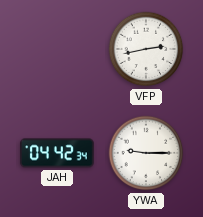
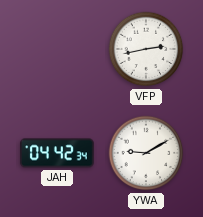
YWA: 9:15 -> 9:10
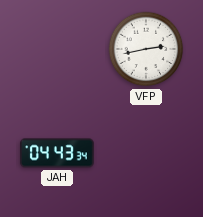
JAH: 04:42 -> 04:43
YWA: 9:10 -> none
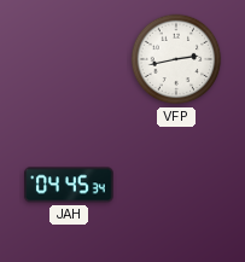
JAH: 04:43 -> 04:45
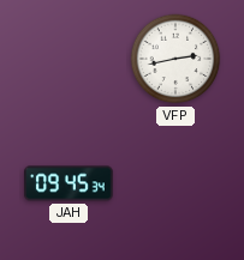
JAH: 04:45 -> 09:45
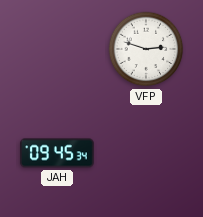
VFP: 2:43 -> 2:48
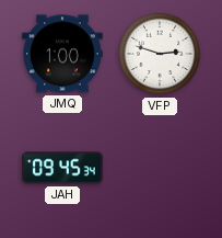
JMQ: none -> 1:00
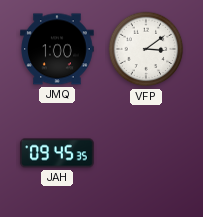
VFP: 2:48 -> 3:09
JAH: 09:45:34 -> 09:45:35
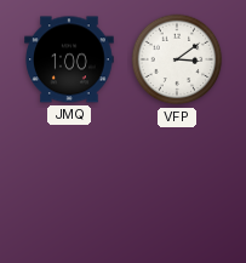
JAH: 09:45 -> none
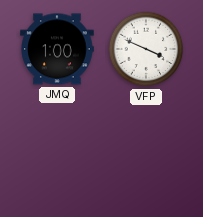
VFP: 3:09 -> 3:49
